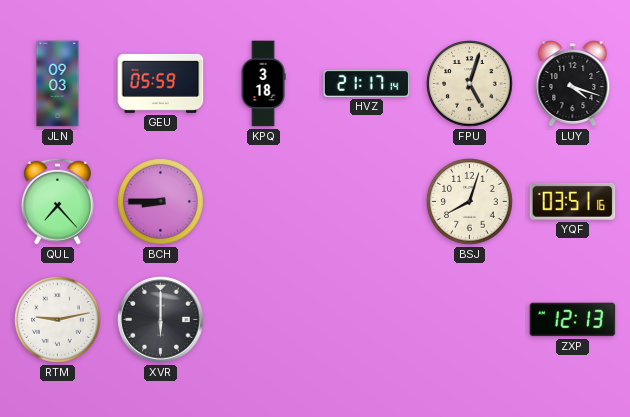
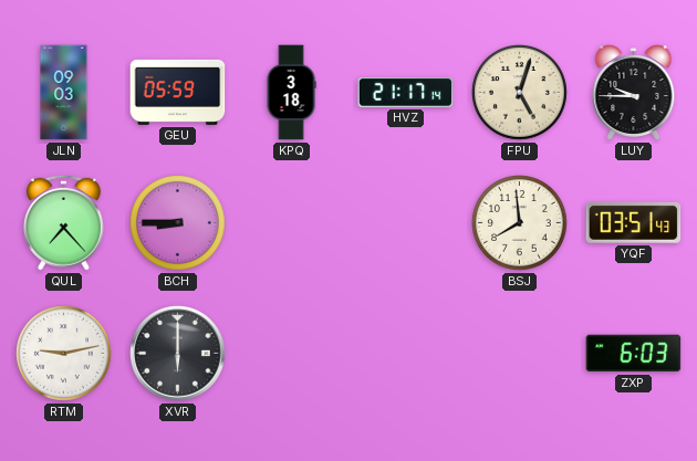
LUY: 4:18 -> 9:45
BSJ: 8:03 -> 7:59
YQF: 03:51:16 -> 03:51:43
ZXP: 12:13 -> 6:03
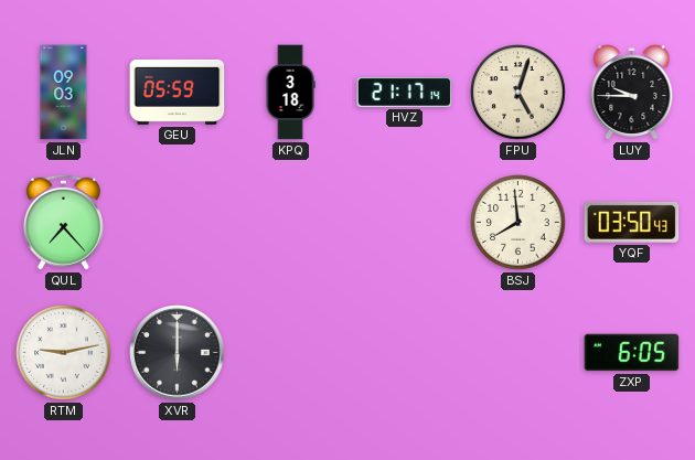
BCH: 8:45 -> none
YQF: 03:51 -> 03:50
ZXP: 6:03 -> 6:05
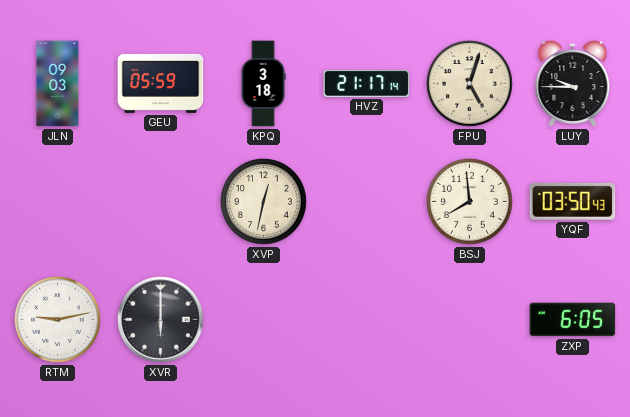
QUL: 7:23 -> none
XVP: none -> 12:32
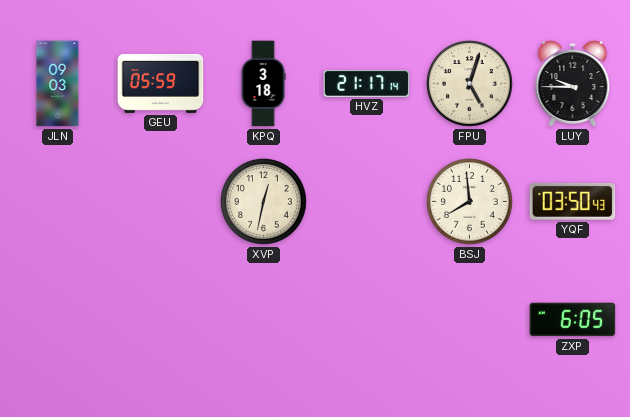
RTM: 9:13 -> none
XVR: 6:00 -> none
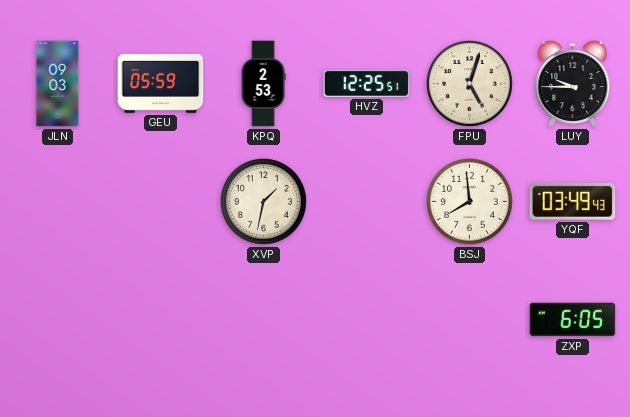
KPQ: 3:18 -> 2:53
HVZ: 21:17 -> 12:25
XVP: 12:32 -> 1:32
YQF: 03:50 -> 03:49
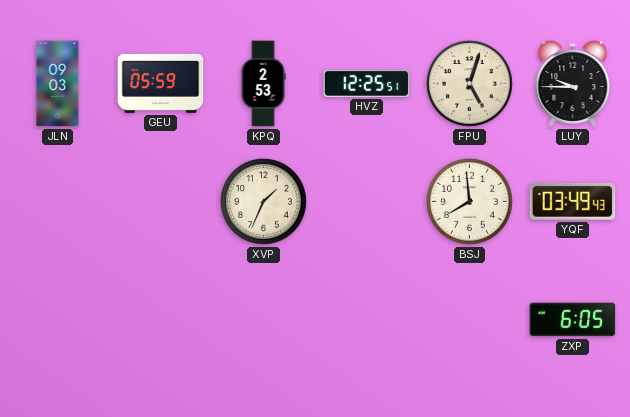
XVP: 1:32 -> 1:34
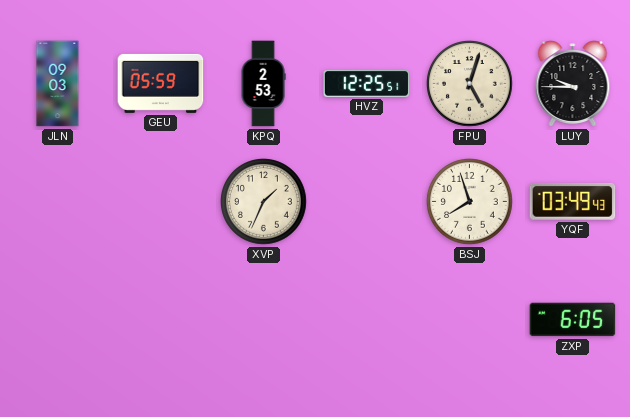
BSJ: 7:59 -> 7:57
